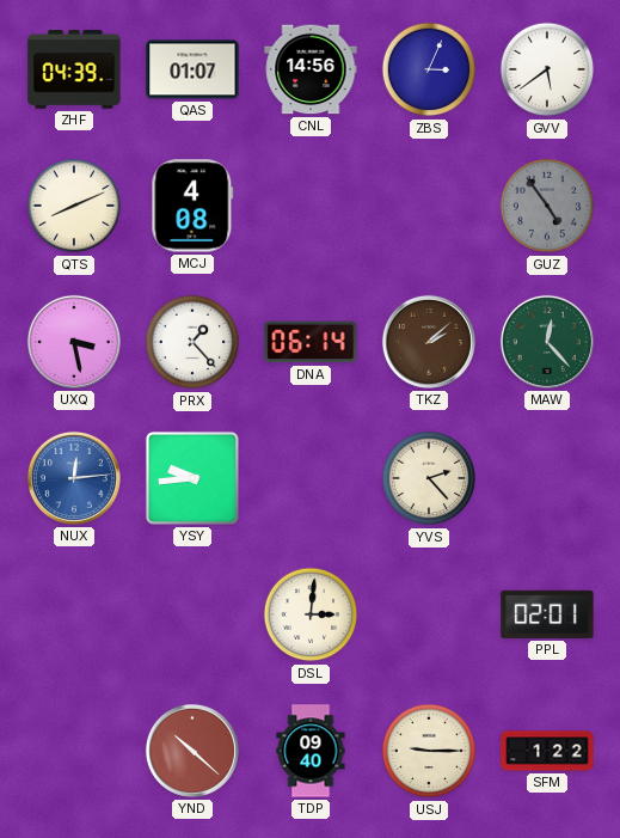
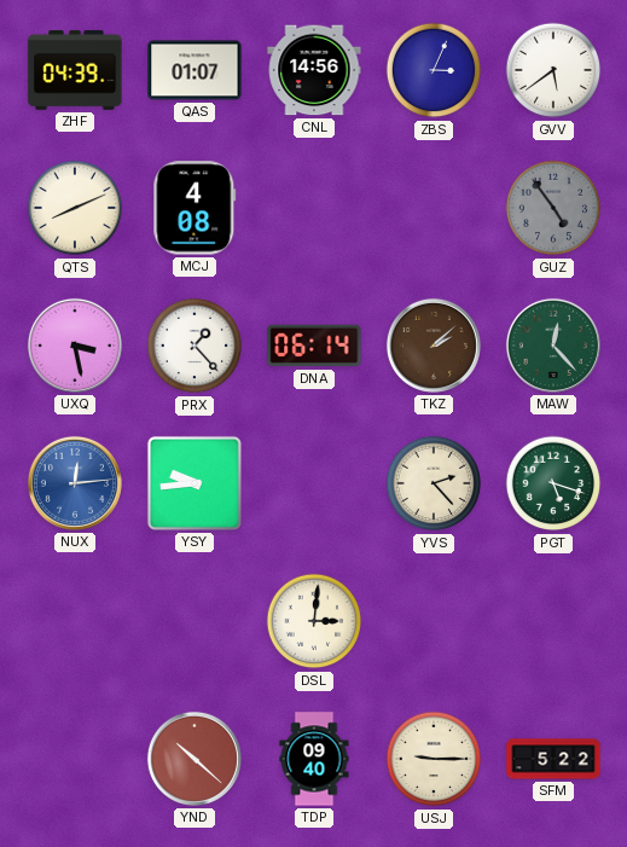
PGT: none -> 5:18
PPL: 02:01 -> none
SFM: 1:22 -> 5:22
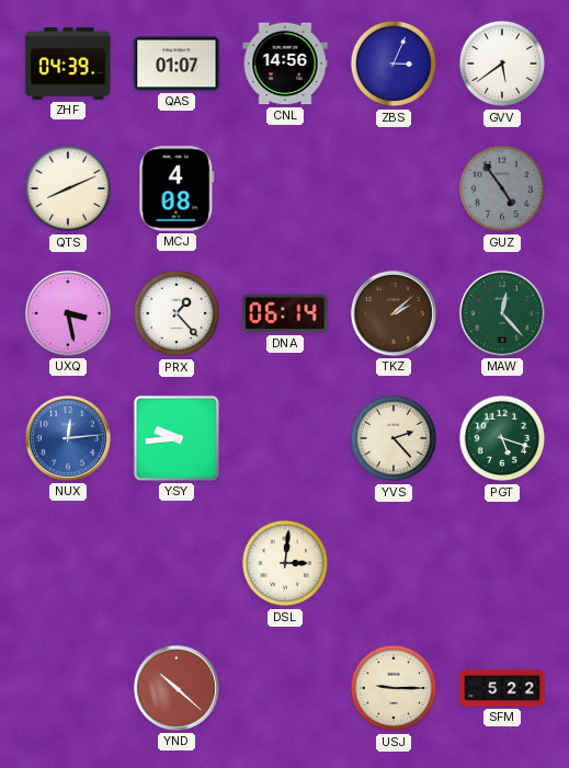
TDP: 09:40 -> none
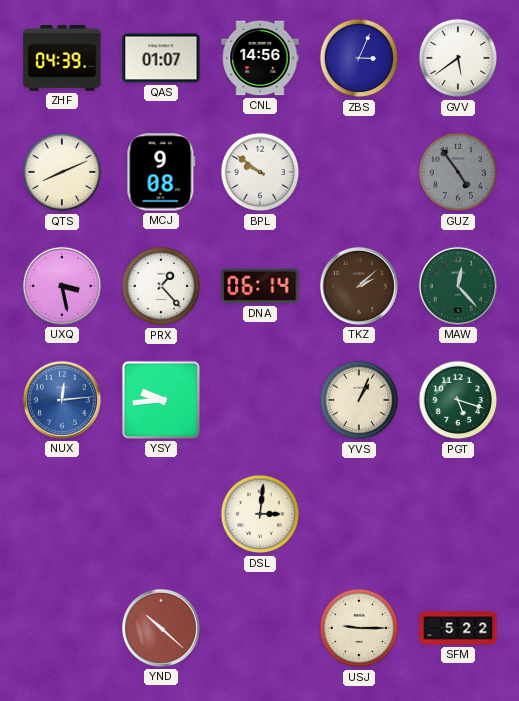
MCJ: 4:08 -> 9:08
BPL: none -> 9:51
YVS: 2:23 -> 1:04
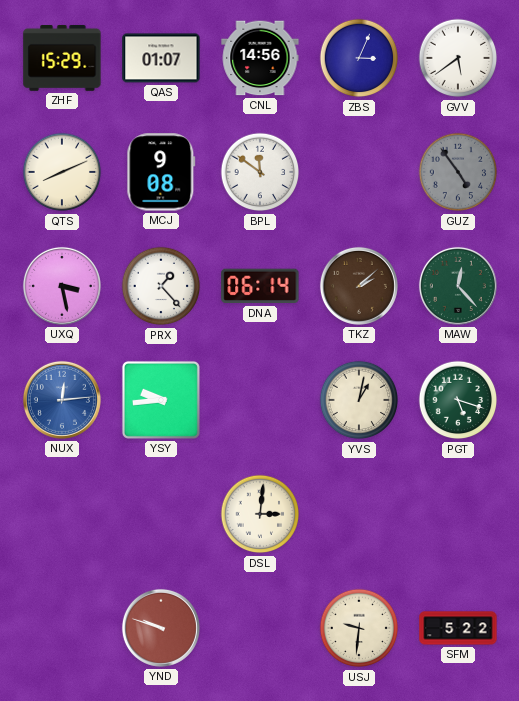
ZHF: 04:39 -> 15:29
BPL: 9:51 -> 11:51
YVS: 1:04 -> 1:02
YND: 10:22 -> 9:48
USJ: 9:15 -> 9:31
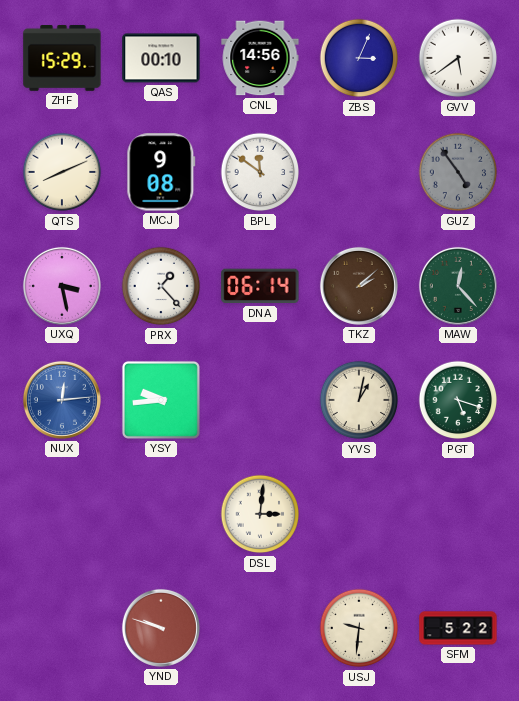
QAS: 01:07 -> 00:10
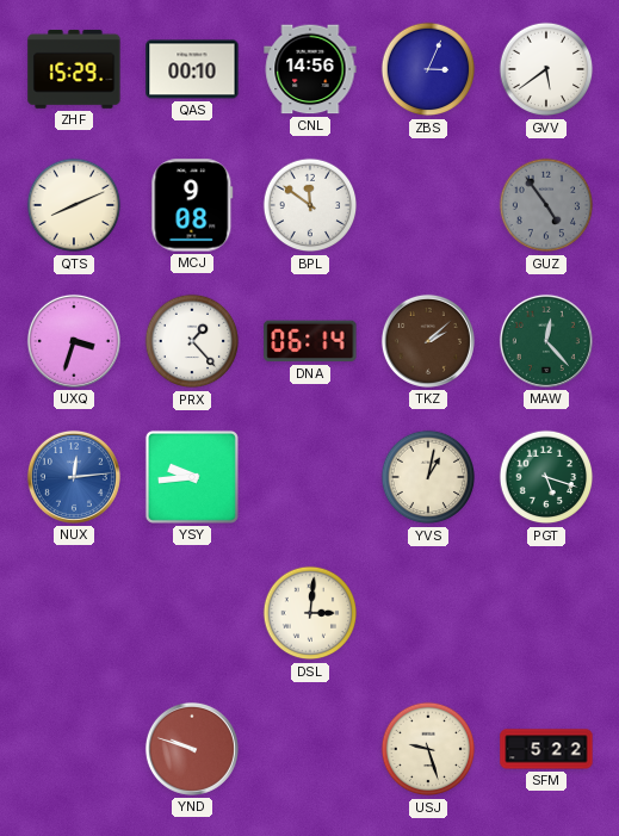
UXQ: 3:28 -> 3:33
USJ: 9:31 -> 9:27
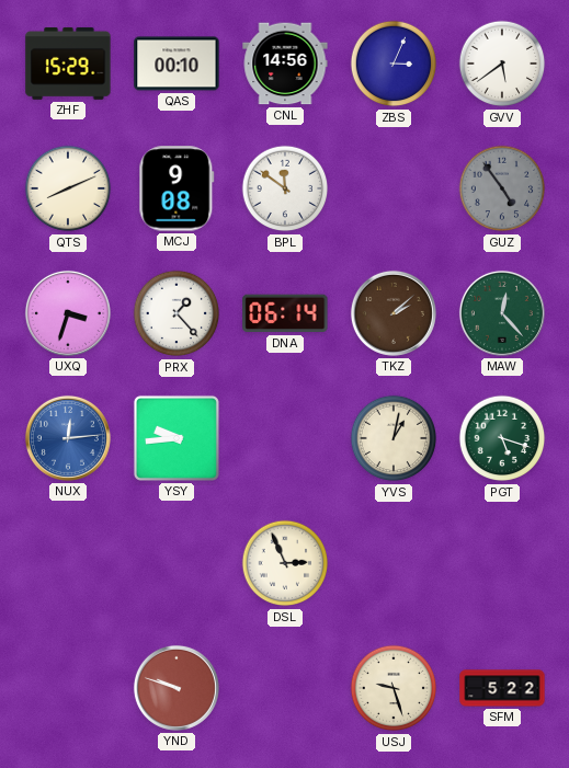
DSL: 3:01 -> 2:56
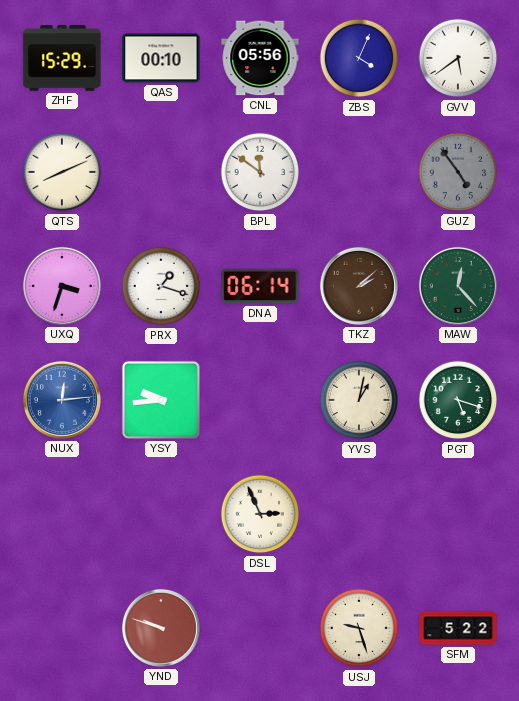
CNL: 14:56 -> 05:56
ZBS: 3:04 -> 4:04
MCJ: 9:08 -> none
PRX: 1:23 -> 1:18
